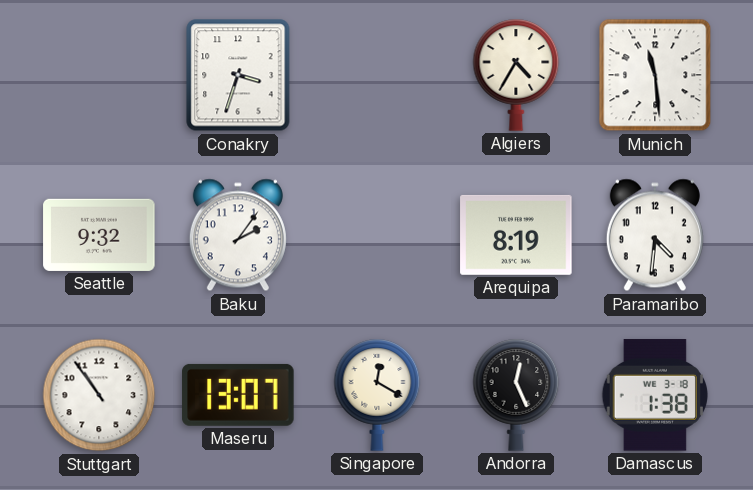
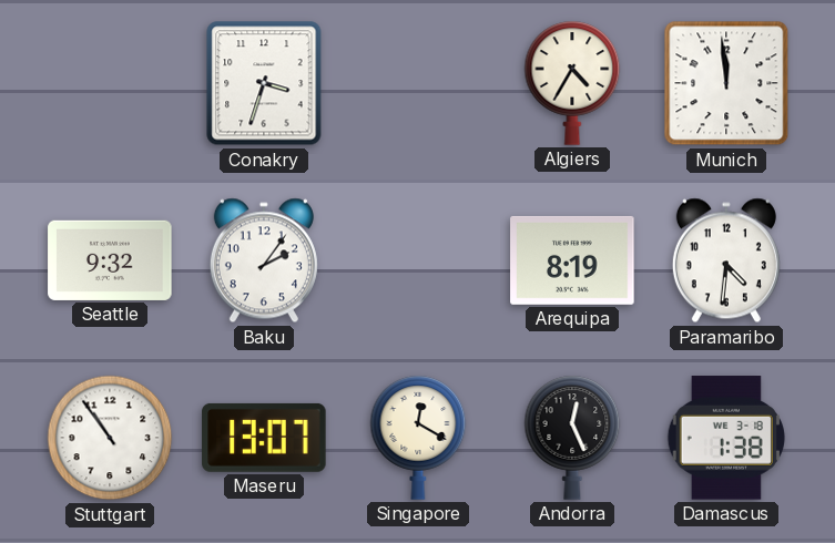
Munich: 11:29 -> 11:59
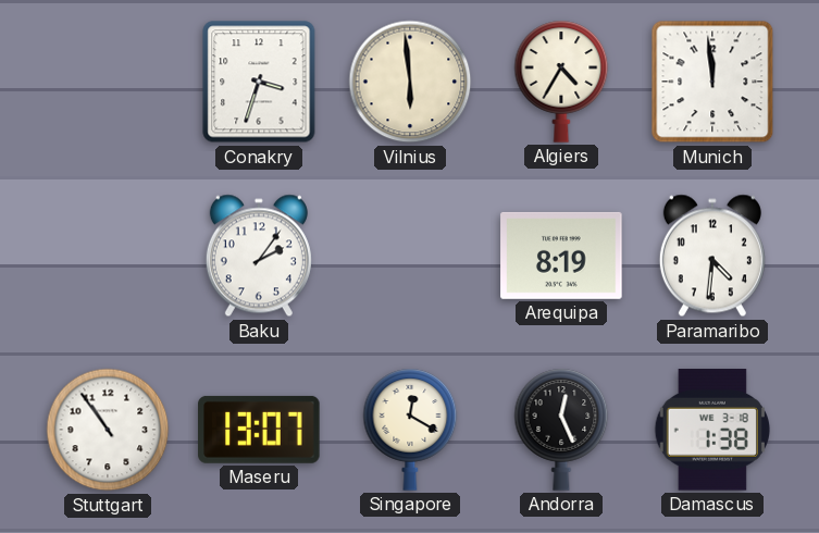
Vilnius: none -> 5:59
Seattle: 9:32 -> none
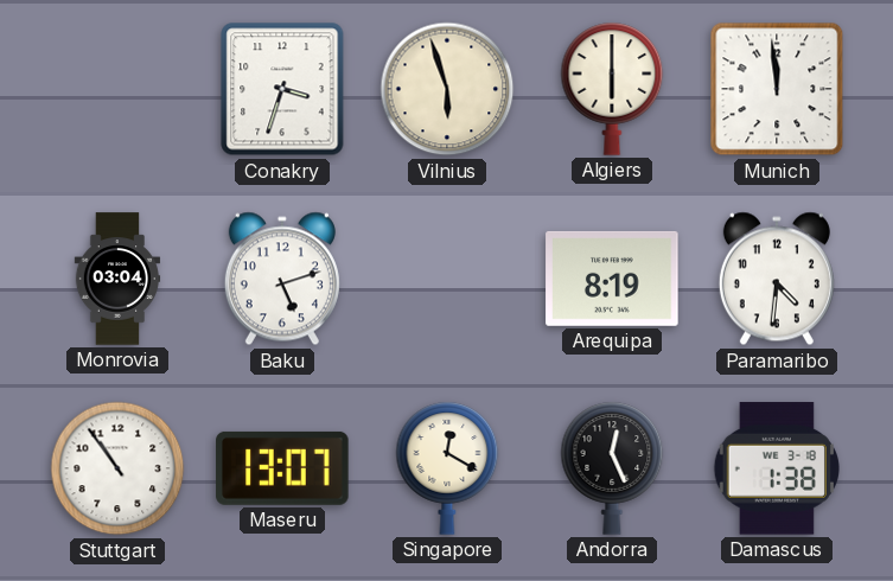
Vilnius: 5:59 -> 5:57
Algiers: 4:35 -> 6:00
Monrovia: none -> 03:04
Baku: 2:06 -> 5:12
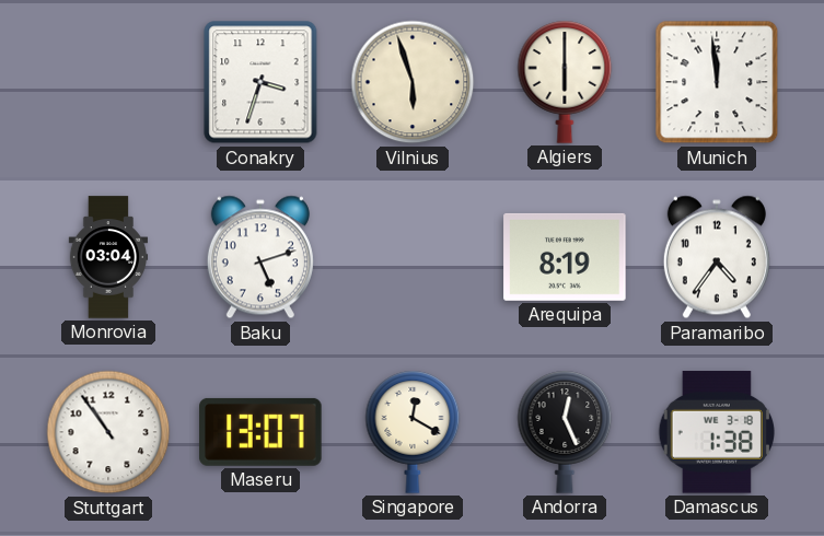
Paramaribo: 4:31 -> 4:36
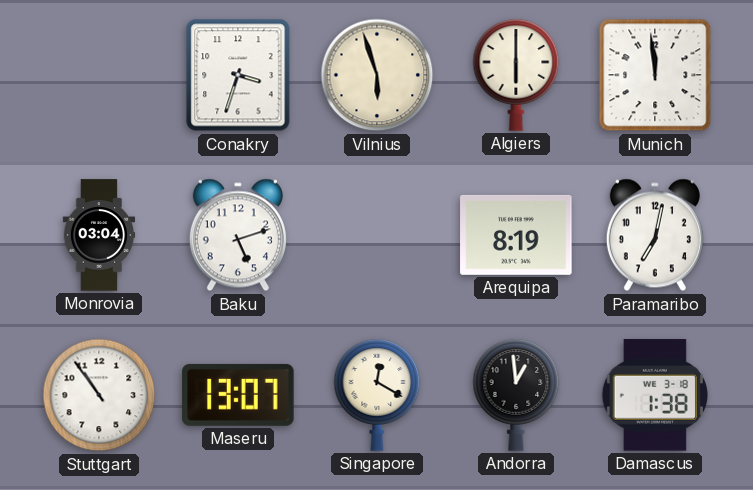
Paramaribo: 4:36 -> 7:02
Andorra: 12:26 -> 12:59
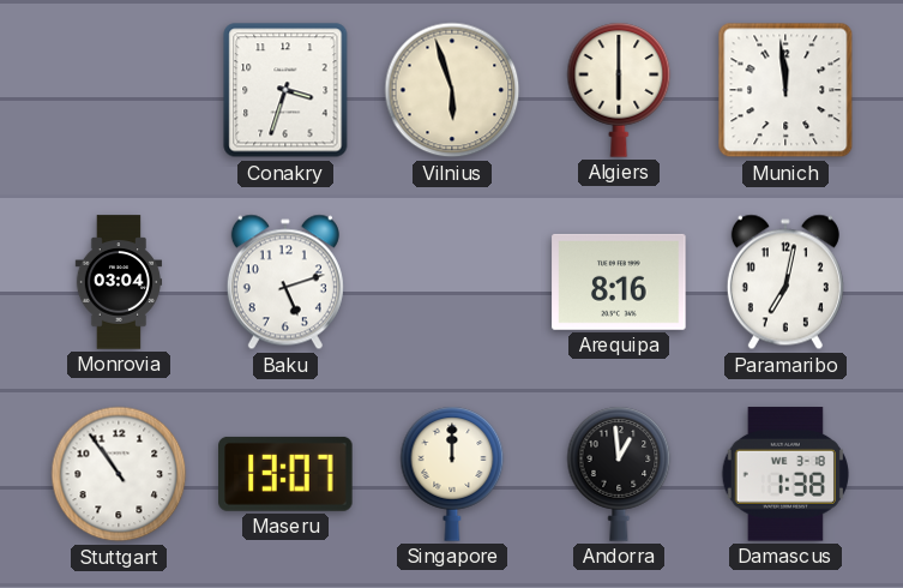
Arequipa: 8:19 -> 8:16
Singapore: 12:20 -> 12:00
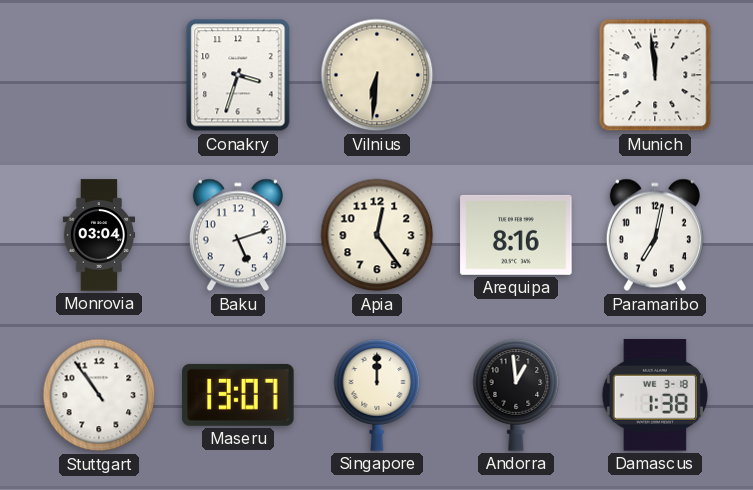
Vilnius: 5:57 -> 6:31
Algiers: 6:00 -> none
Apia: none -> 12:24
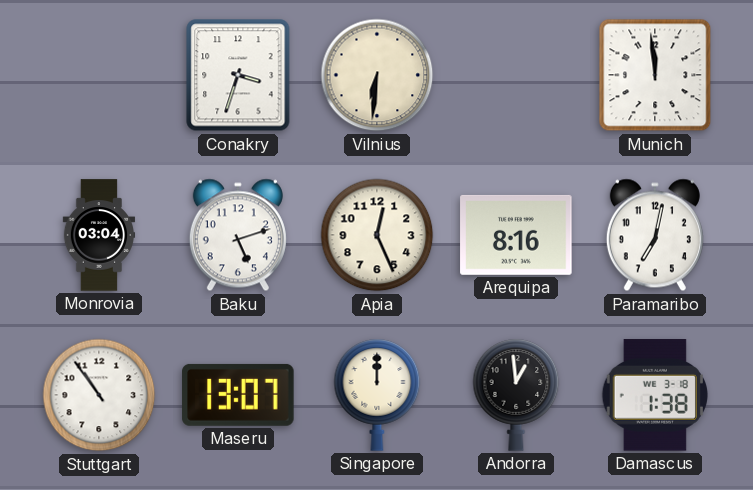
Apia: 12:24 -> 12:26
